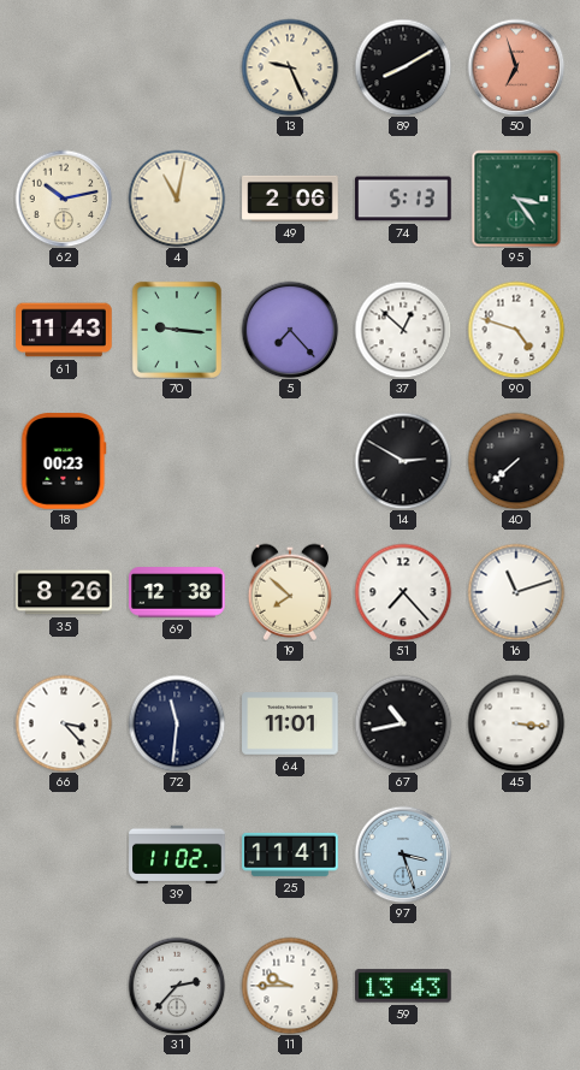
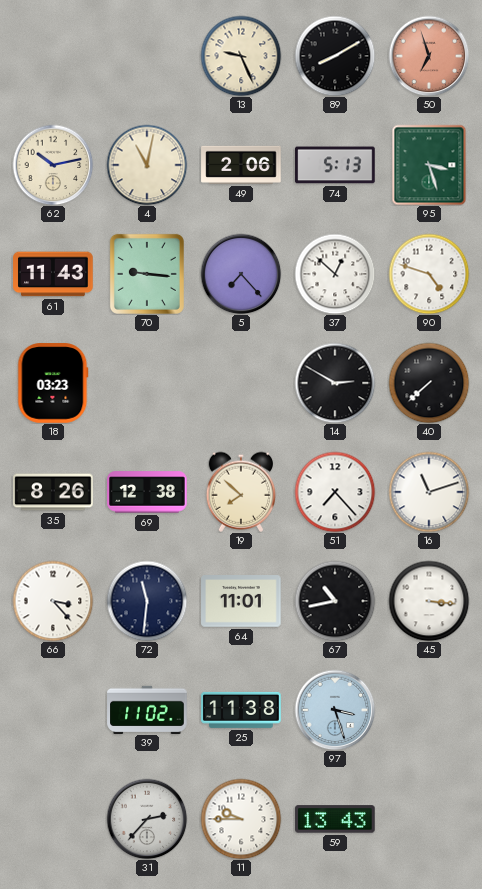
95: 3:24 -> 3:27
18: 00:23 -> 03:23
25: 11:41 -> 11:38
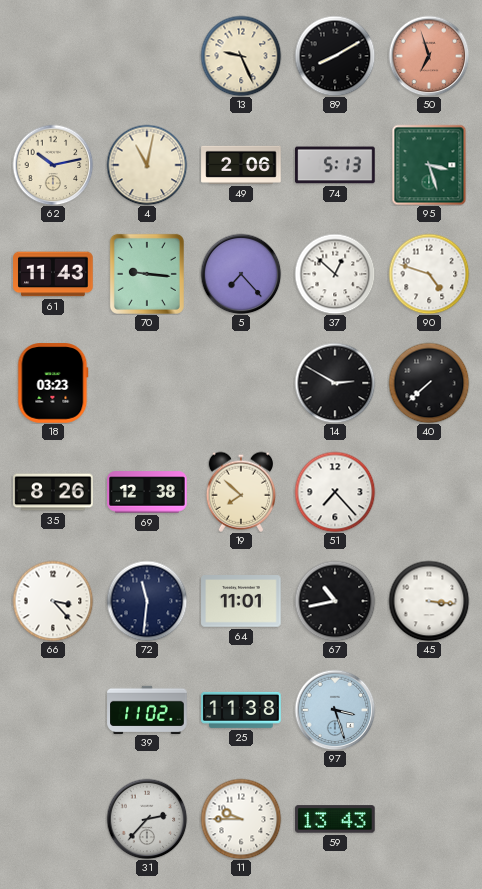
16: 11:12 -> none
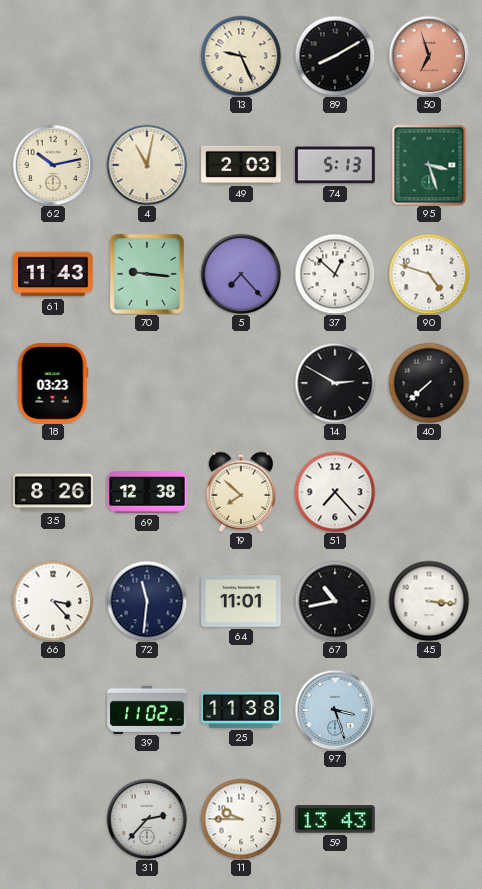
49: 2:06 -> 2:03
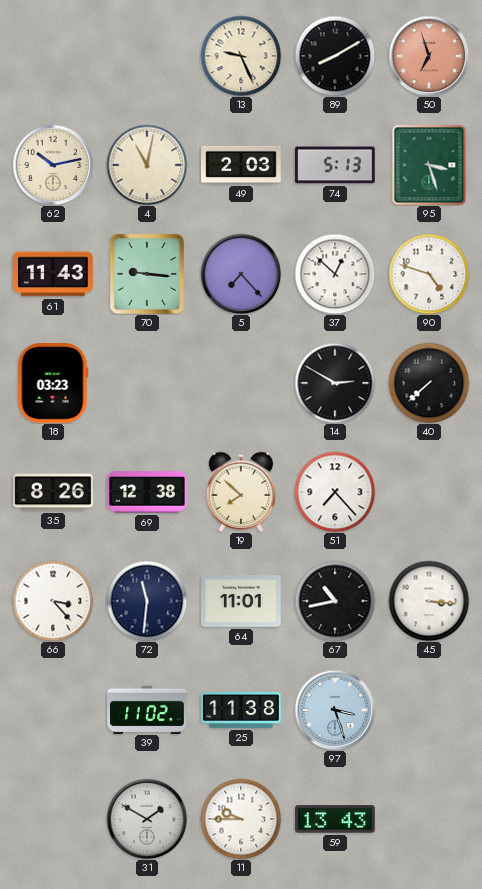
31: 2:37 -> 1:50
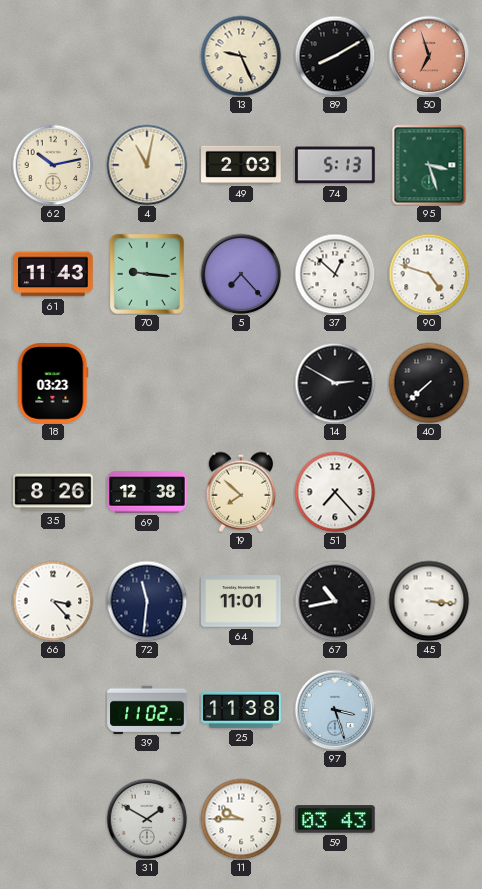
59: 13:43 -> 03:43
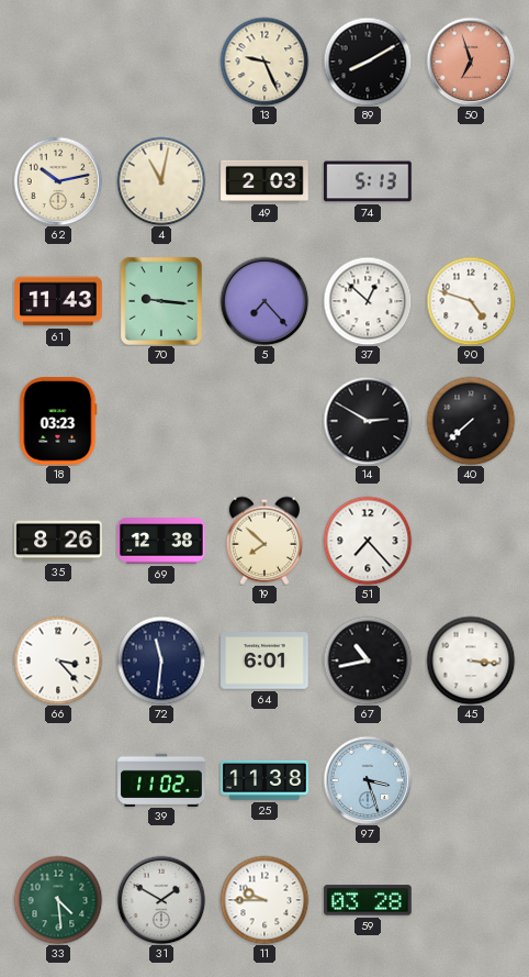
95: 3:27 -> none
64: 11:01 -> 6:01
33: none -> 4:29
59: 03:43 -> 03:28
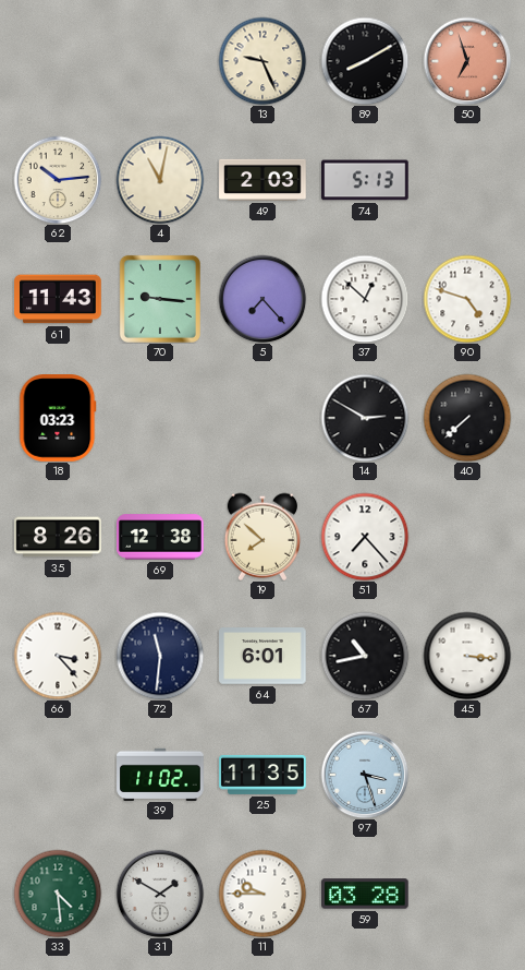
62: 10:13 -> 10:14
25: 11:38 -> 11:35
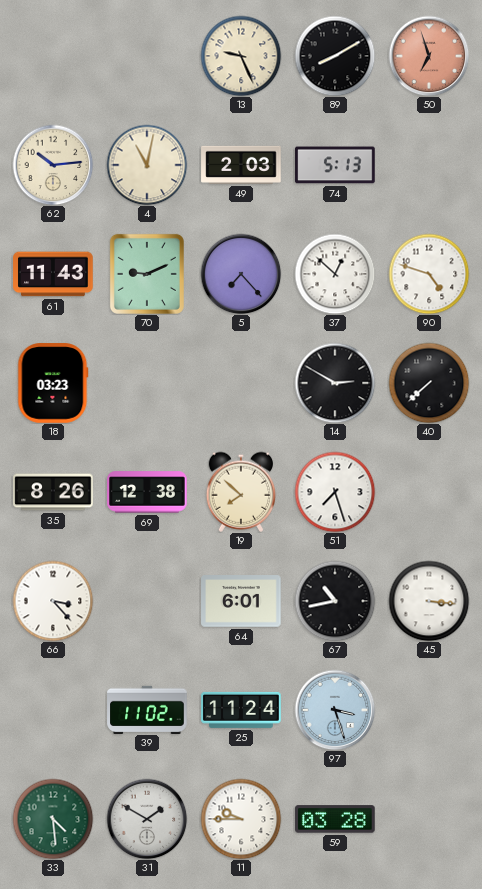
70: 9:16 -> 9:11
51: 7:23 -> 7:27
72: 11:31 -> none
25: 11:35 -> 11:24
